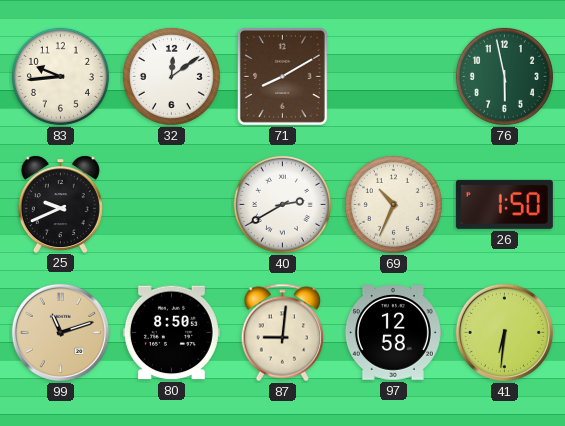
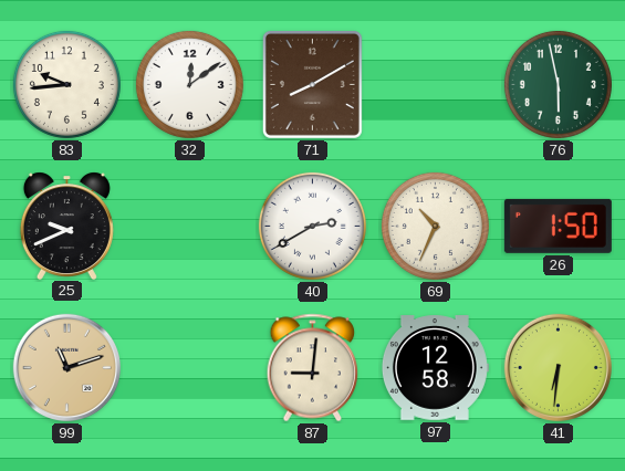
80: 8:50 -> none
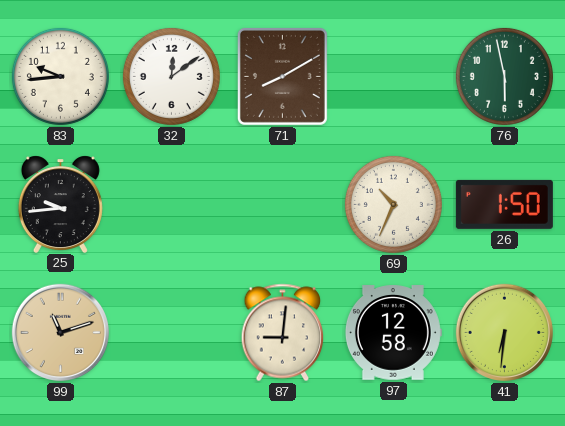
25: 9:41 -> 9:44
40: 2:40 -> none
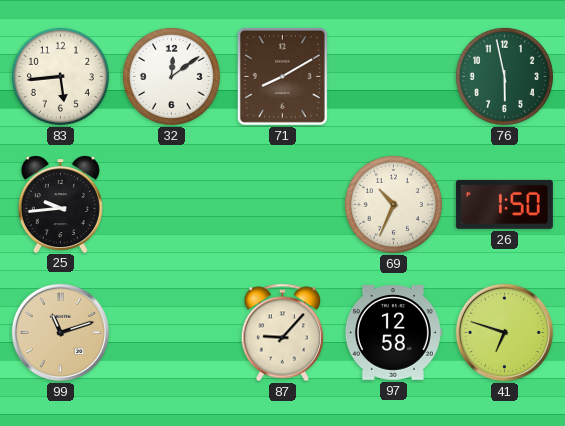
83: 9:44 -> 5:44
87: 9:01 -> 9:07
41: 6:31 -> 6:48
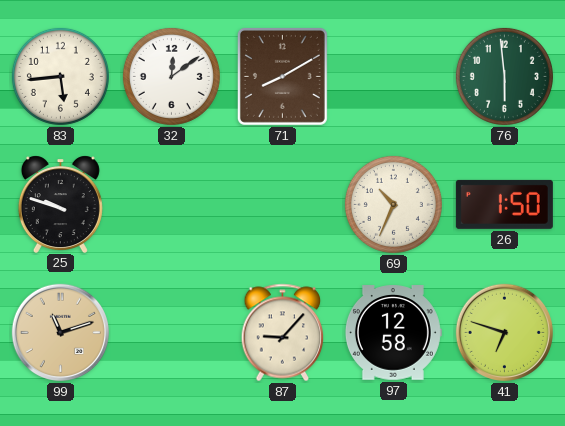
76: 5:58 -> 5:59
25: 9:44 -> 9:48
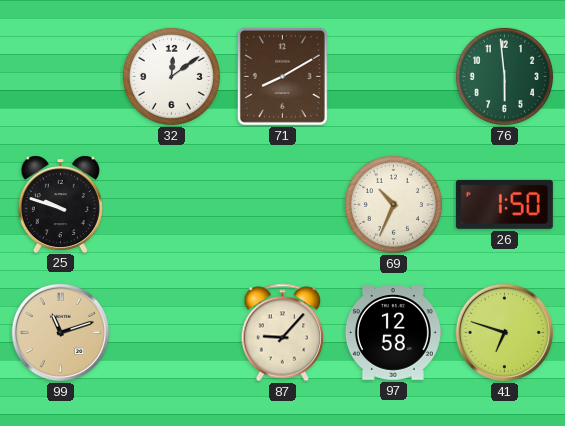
83: 5:44 -> none
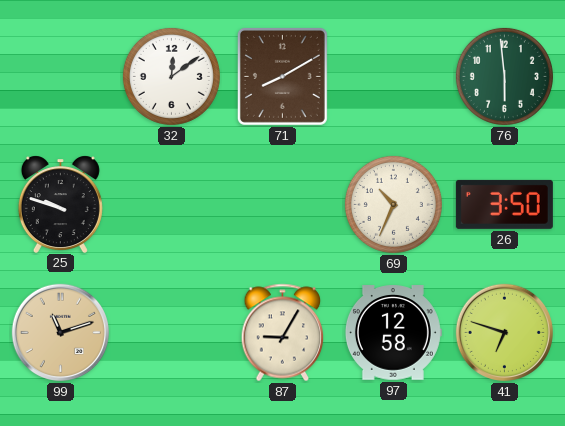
26: 1:50 -> 3:50
87: 9:07 -> 9:05
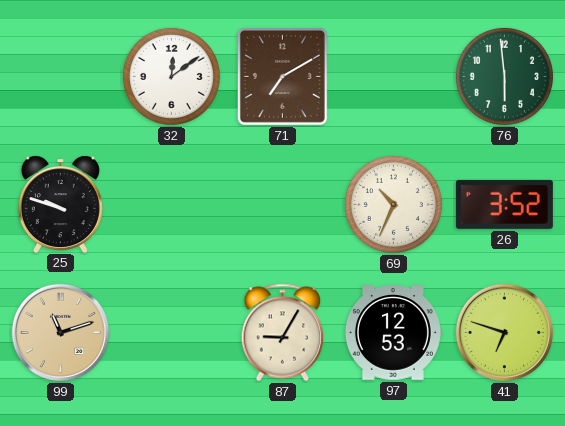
71: 8:10 -> 7:10
26: 3:50 -> 3:52
97: 12:58 -> 12:53
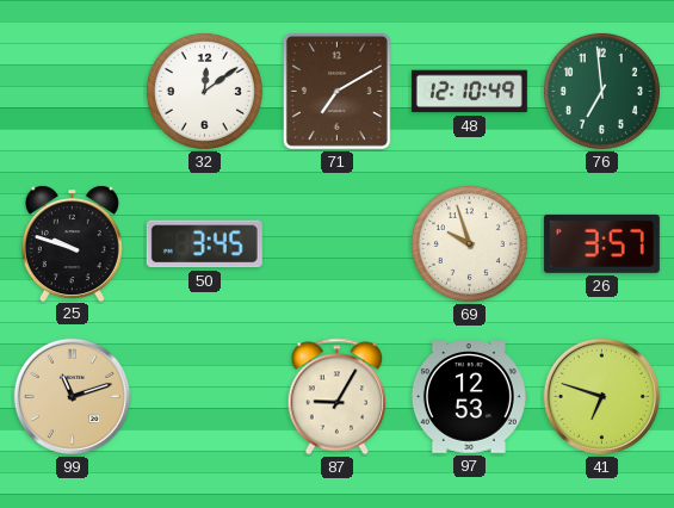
48: none -> 12:10
76: 5:59 -> 6:59
50: none -> 3:45
69: 10:34 -> 9:57
26: 3:52 -> 3:57
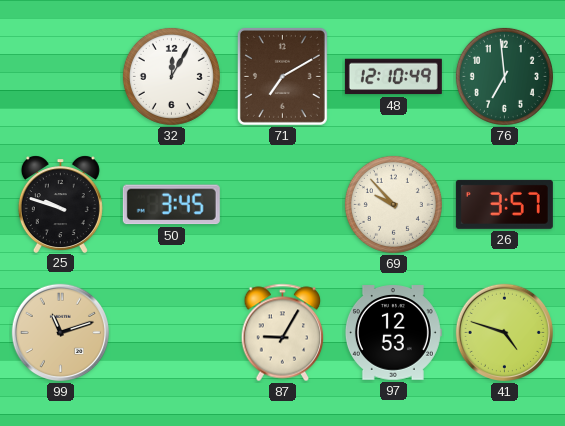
32: 12:09 -> 12:05
69: 9:57 -> 9:53
41: 6:48 -> 4:48
